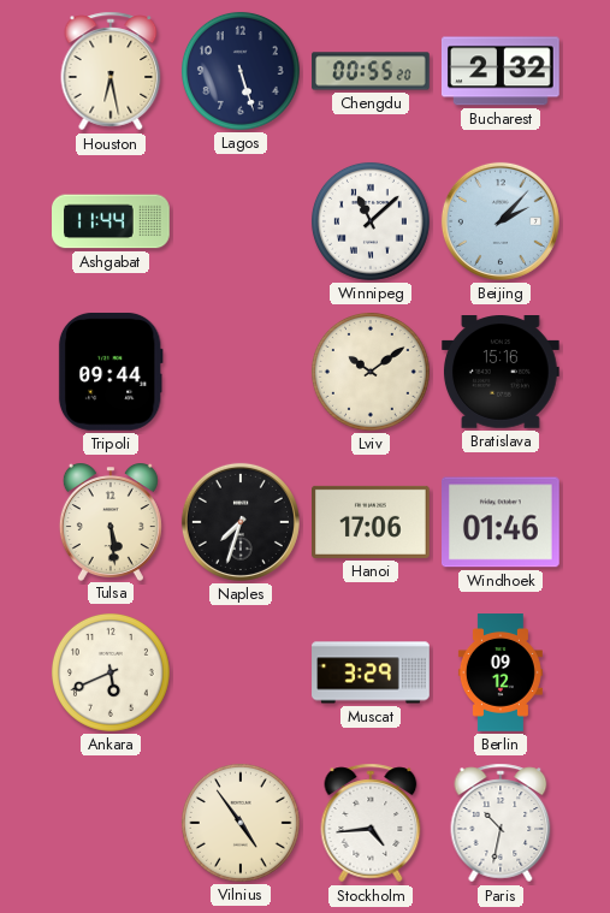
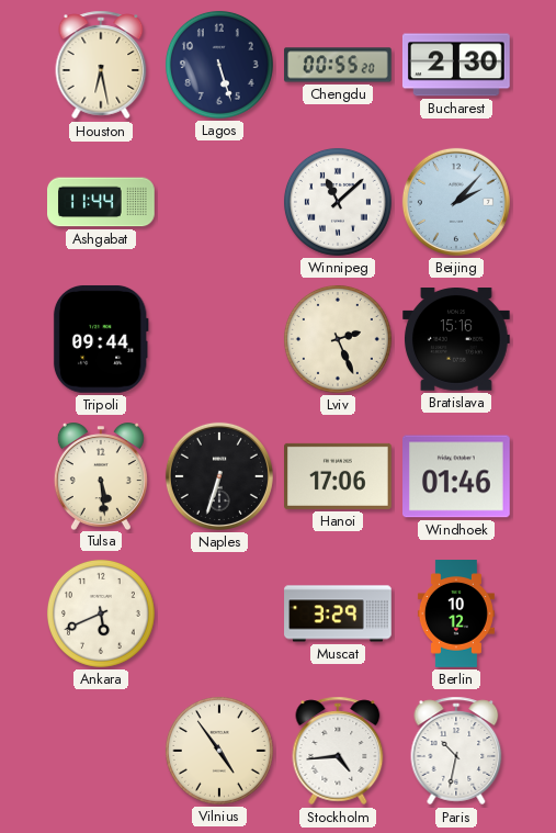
Bucharest: 2:32 -> 2:30
Lviv: 10:09 -> 2:26
Naples: 7:33 -> 6:33
Berlin: 09:12 -> 10:12
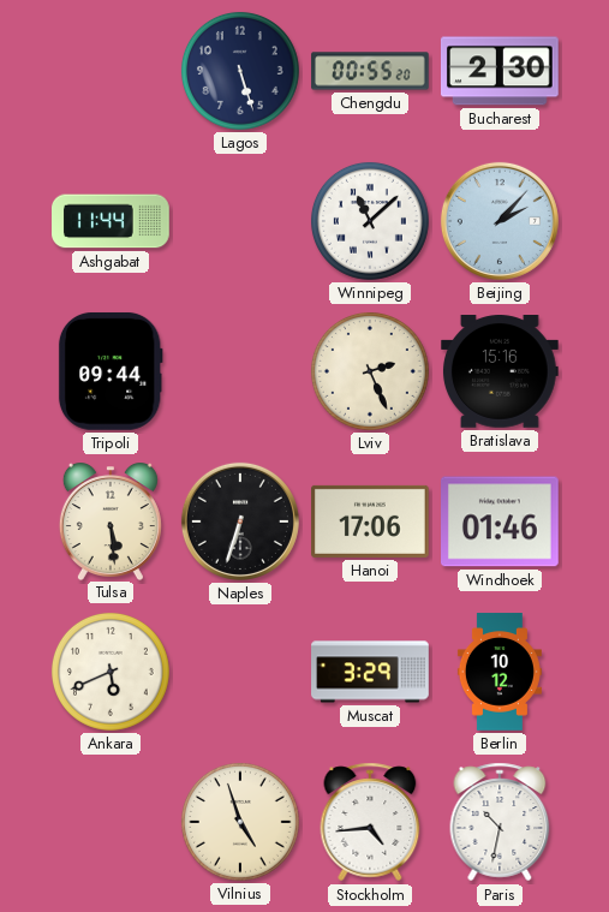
Houston: 6:28 -> none
Vilnius: 4:54 -> 4:57
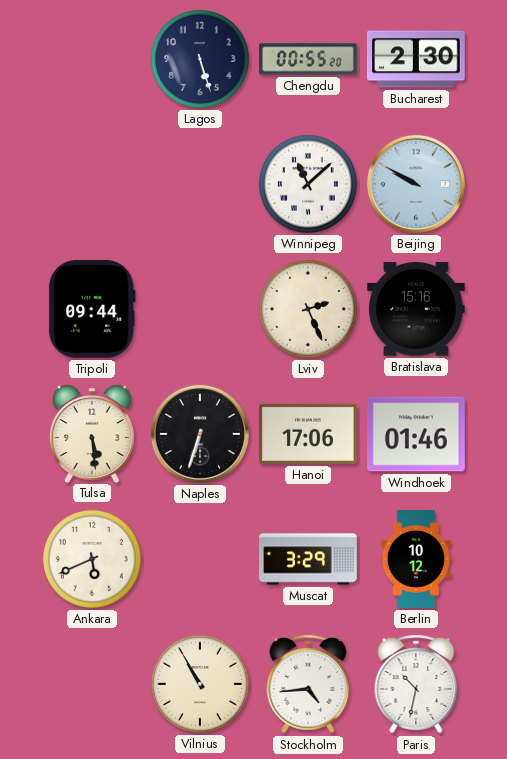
Ashgabat: 11:44 -> none
Beijing: 2:07 -> 9:50
Vilnius: 4:57 -> 10:55
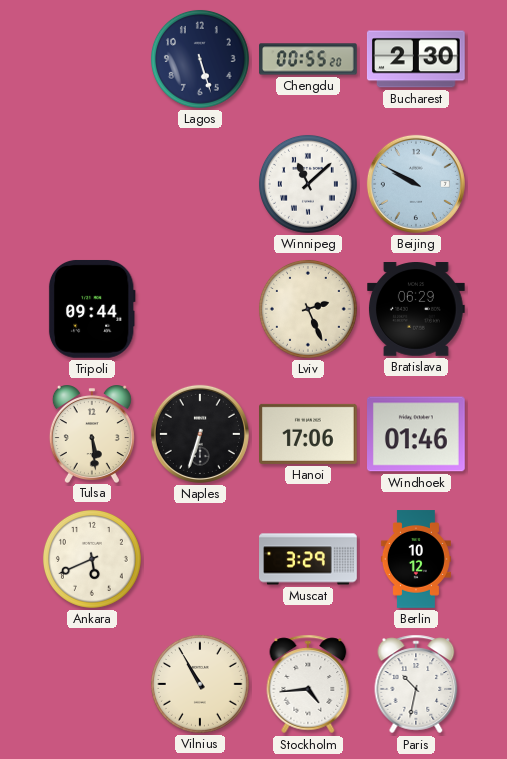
Bratislava: 15:16 -> 06:29
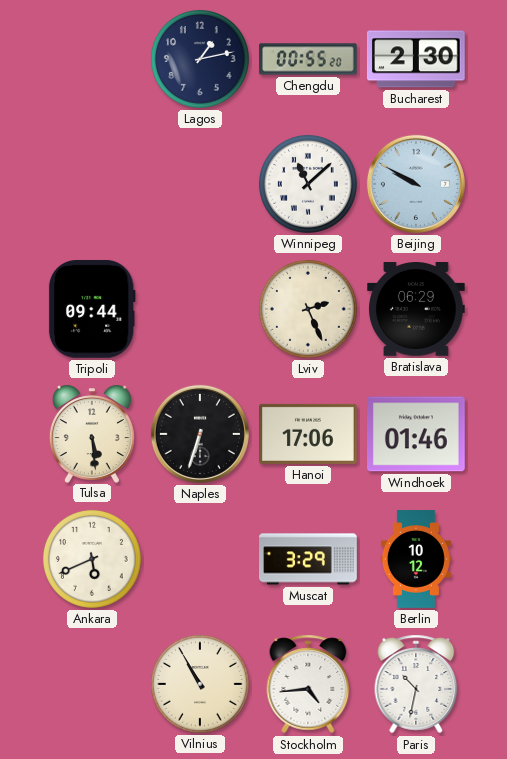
Lagos: 5:27 -> 1:13
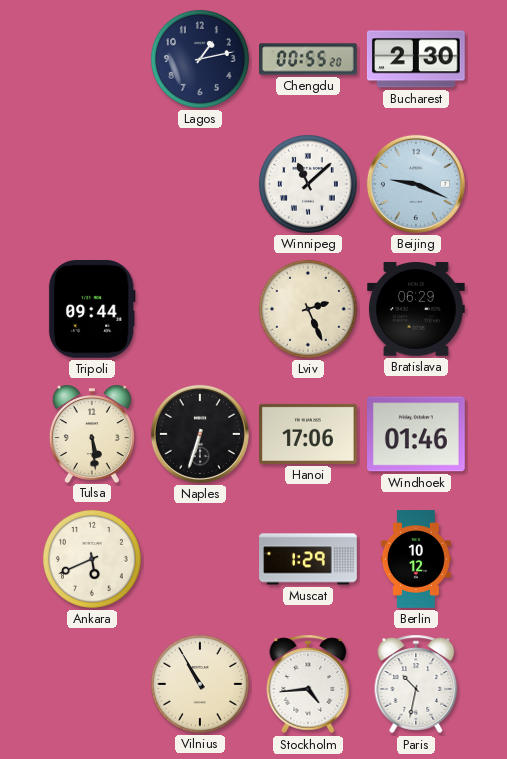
Beijing: 9:50 -> 9:19
Muscat: 3:29 -> 1:29
